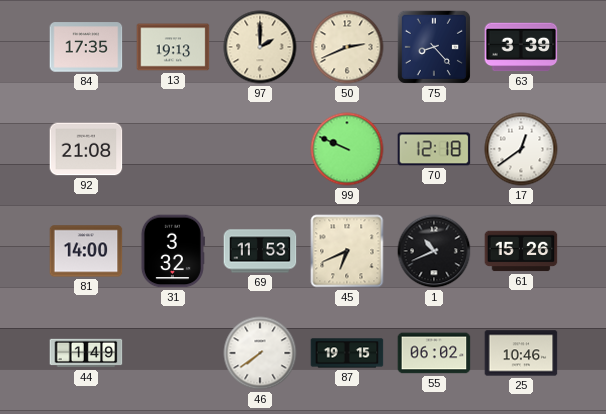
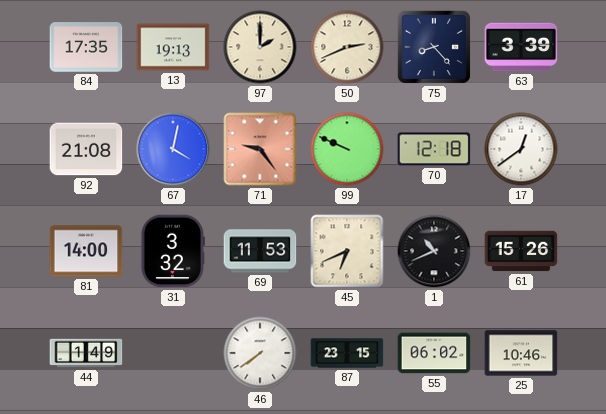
67: none -> 4:02
71: none -> 9:24
87: 19:15 -> 23:15
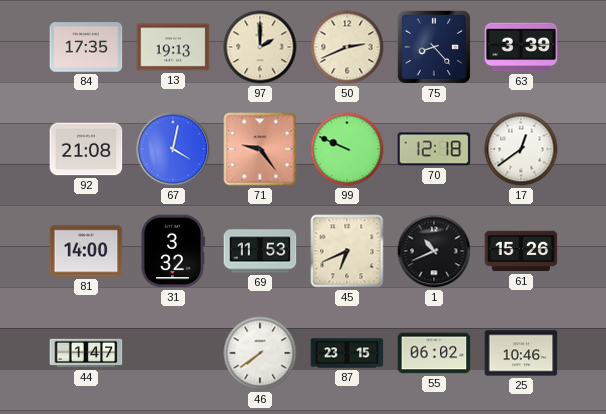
44: 1:49 -> 1:47
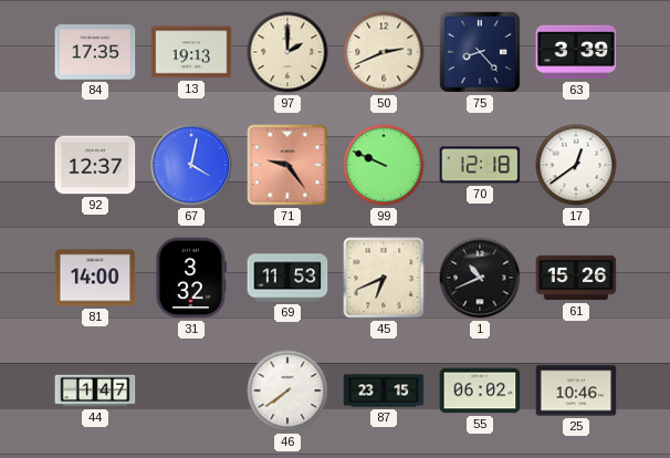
92: 21:08 -> 12:37
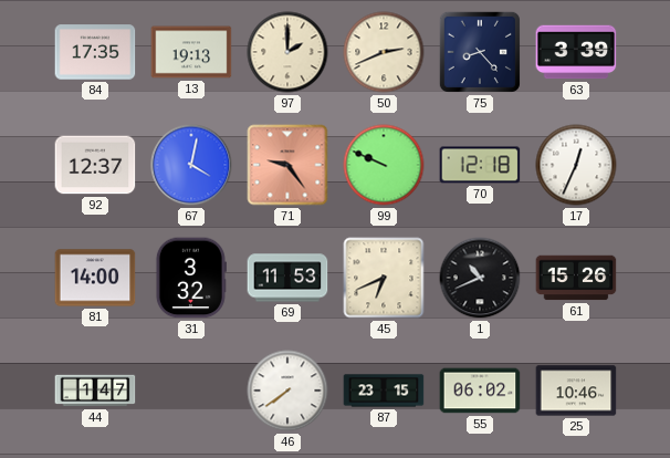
17: 12:39 -> 12:34
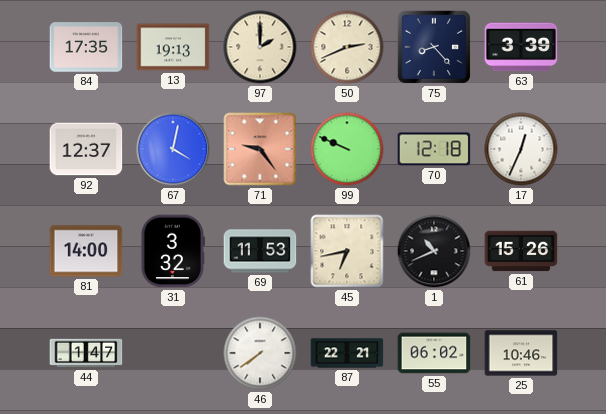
45: 6:41 -> 6:43
87: 23:15 -> 22:21
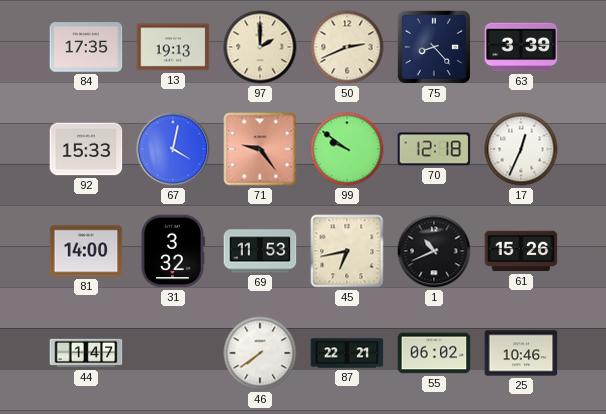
92: 12:37 -> 15:33
99: 9:49 -> 9:51
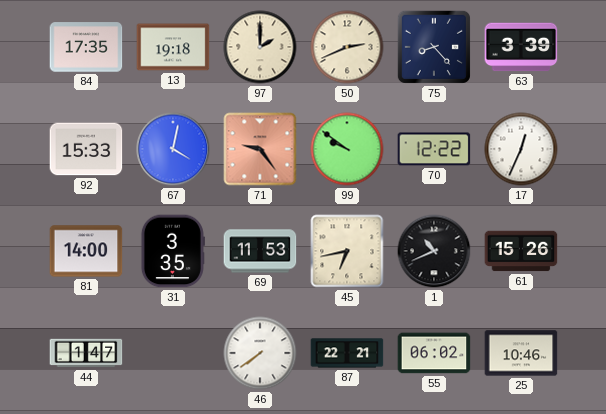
13: 19:13 -> 19:18
70: 12:18 -> 12:22
31: 3:32 -> 3:35
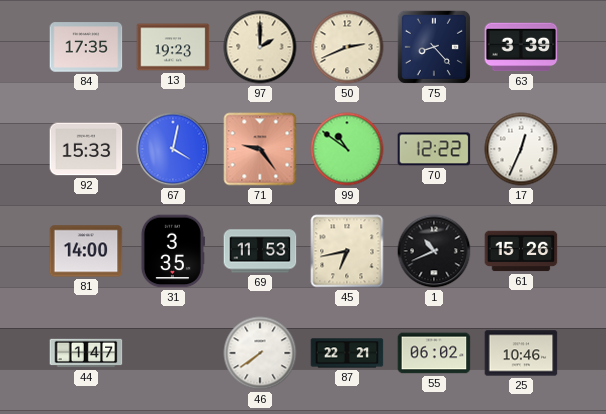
13: 19:18 -> 19:23
99: 9:51 -> 10:51
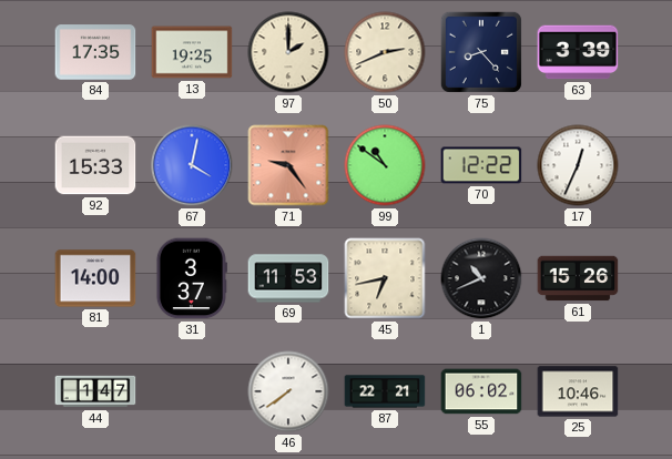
13: 19:23 -> 19:25
31: 3:35 -> 3:37
